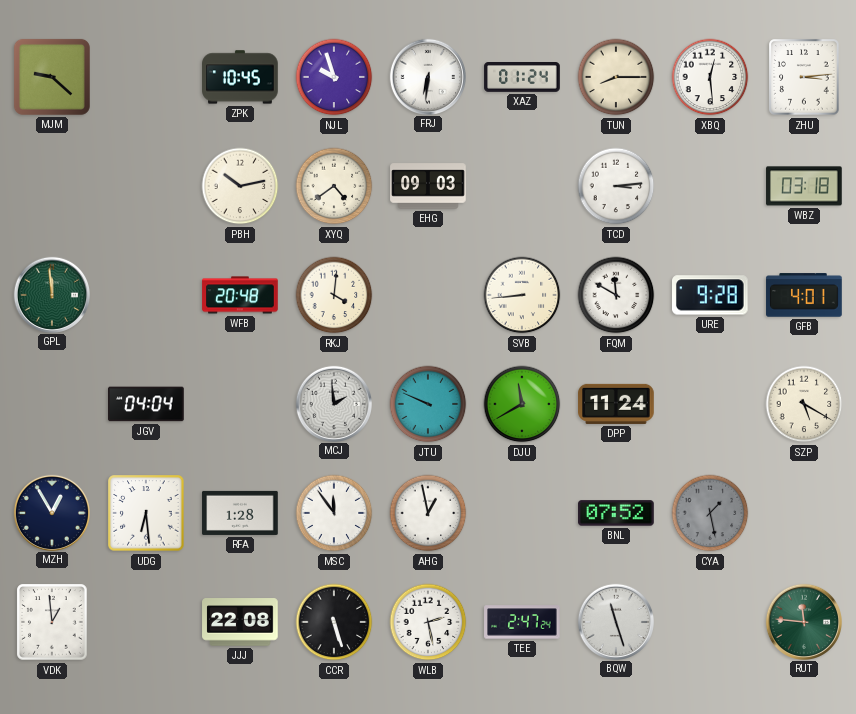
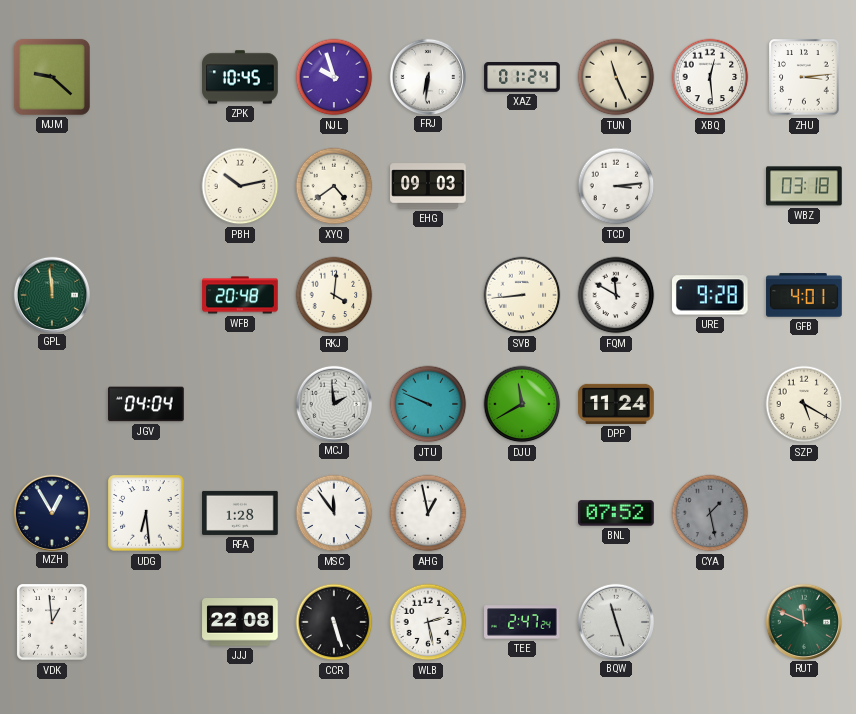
TUN: 8:15 -> 11:26
RUT: 11:46 -> 11:49
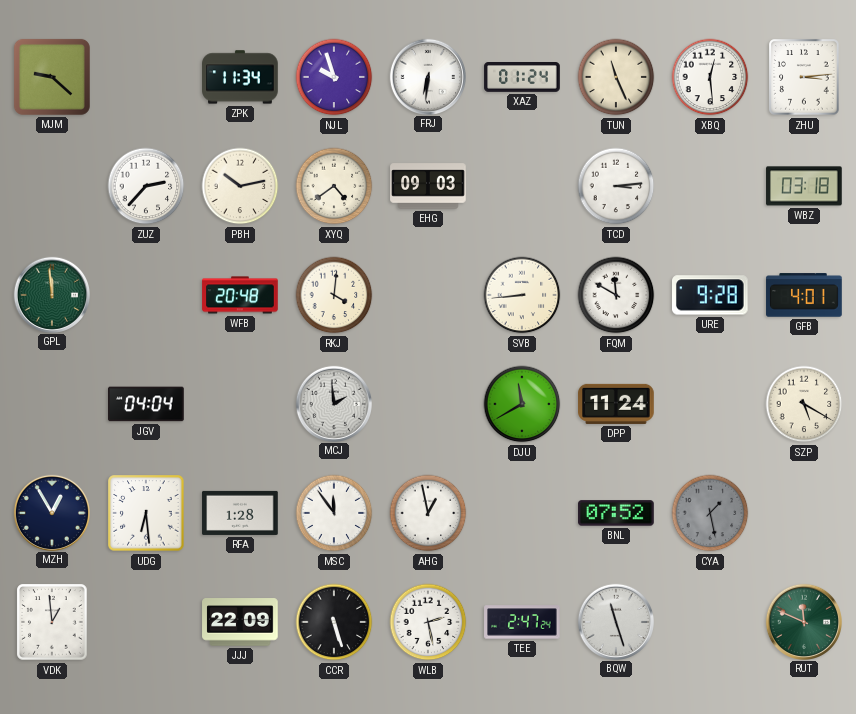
ZPK: 10:45 -> 11:34
ZUZ: none -> 2:37
JTU: 9:49 -> none
JJJ: 22:08 -> 22:09
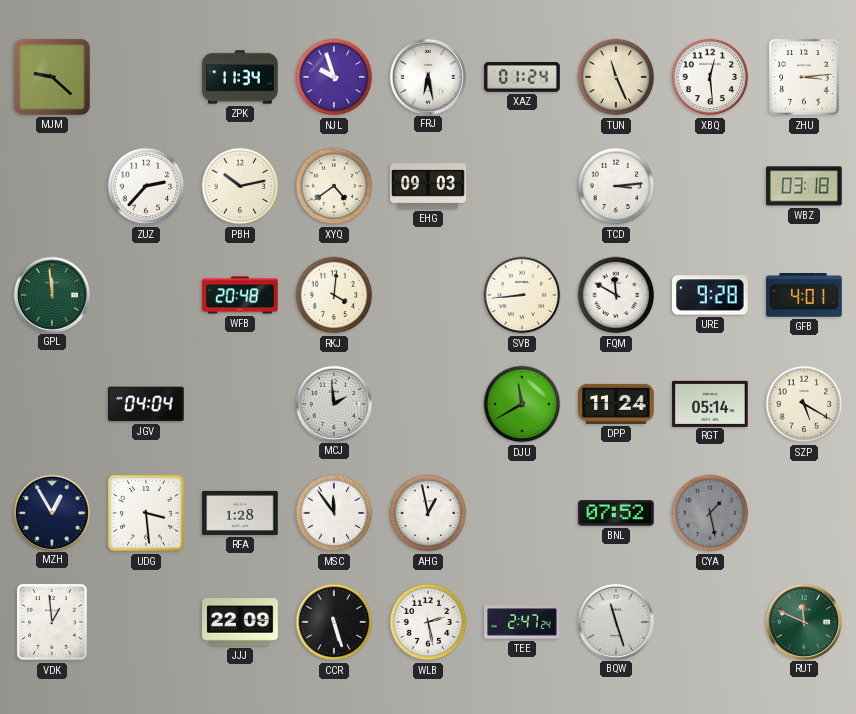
FRJ: 6:31 -> 6:28
RGT: none -> 05:14
UDG: 6:29 -> 3:29
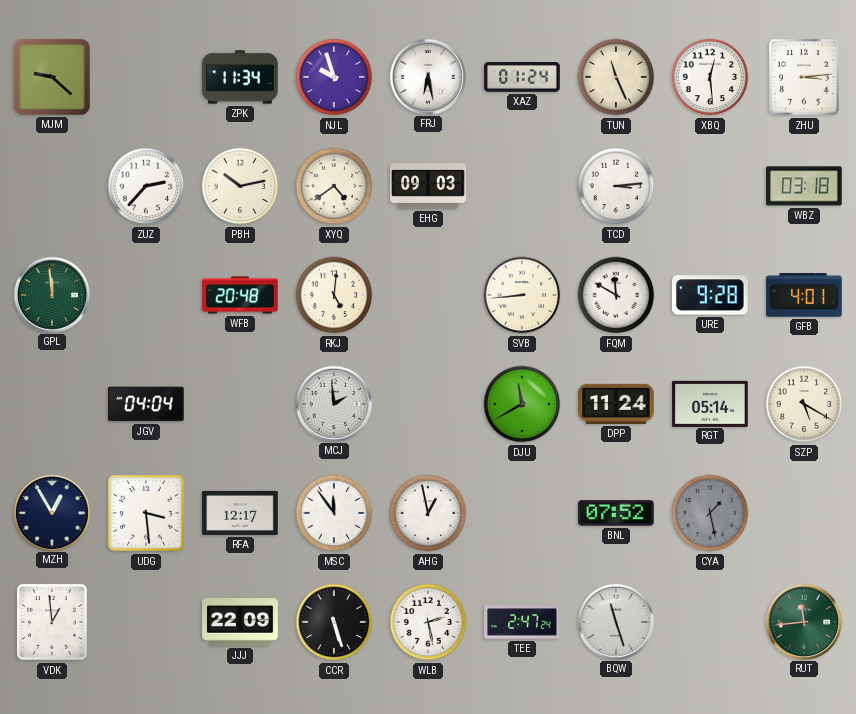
RKJ: 4:01 -> 5:01
RFA: 1:28 -> 12:17
RUT: 11:49 -> 11:44
